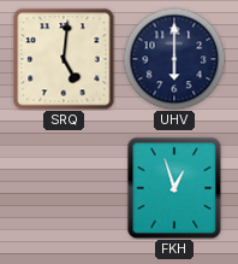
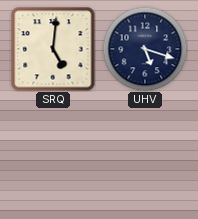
UHV: 6:00 -> 5:18
FKH: 12:57 -> none
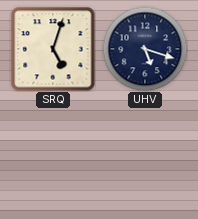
SRQ: 5:01 -> 5:03
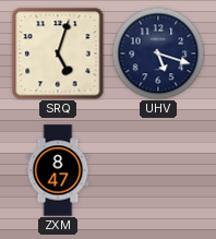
ZXM: none -> 8:47
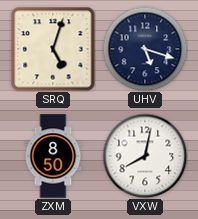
ZXM: 8:47 -> 8:50
VXW: none -> 8:02
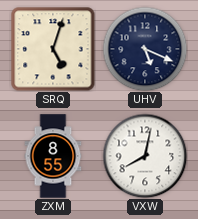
UHV: 5:18 -> 5:19
ZXM: 8:50 -> 8:55
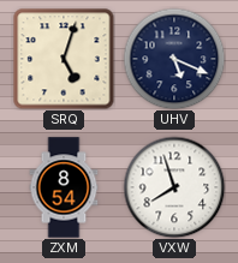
ZXM: 8:55 -> 8:54
VXW: 8:02 -> 7:57
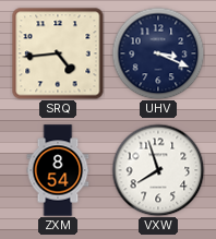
SRQ: 5:03 -> 4:44
UHV: 5:19 -> 3:19
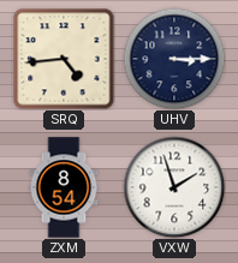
UHV: 3:19 -> 3:15
VXW: 7:57 -> 1:57
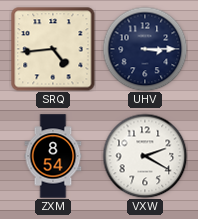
VXW: 1:57 -> 2:20
